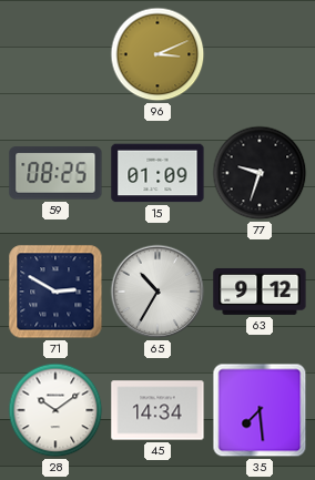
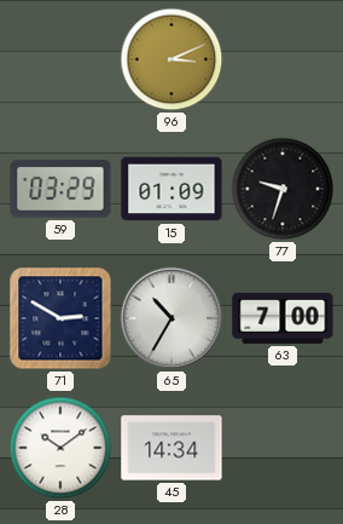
59: 08:25 -> 03:29
63: 9:12 -> 7:00
35: 7:29 -> none
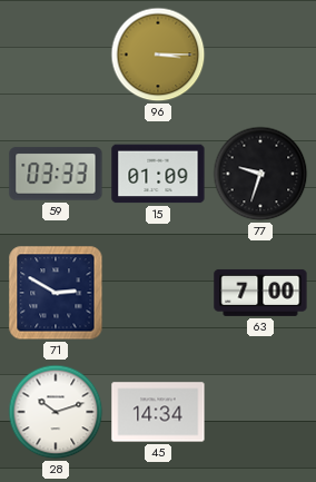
96: 3:11 -> 3:15
59: 03:29 -> 03:33
65: 10:35 -> none
28: 10:09 -> 10:12
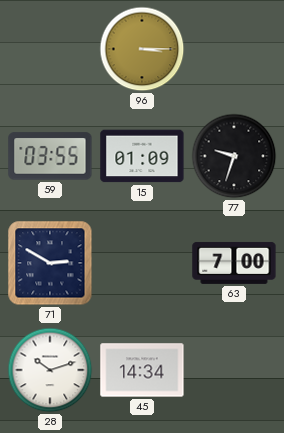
59: 03:33 -> 03:55
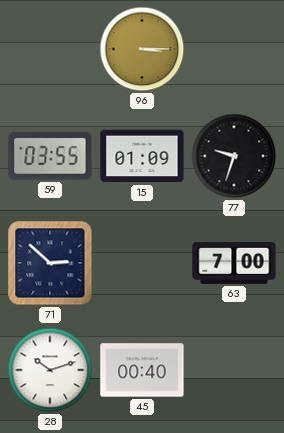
71: 2:50 -> 2:52
45: 14:34 -> 00:40
